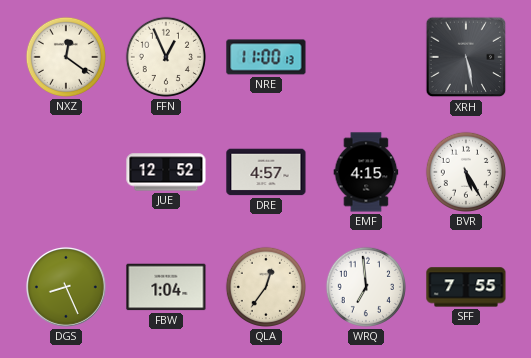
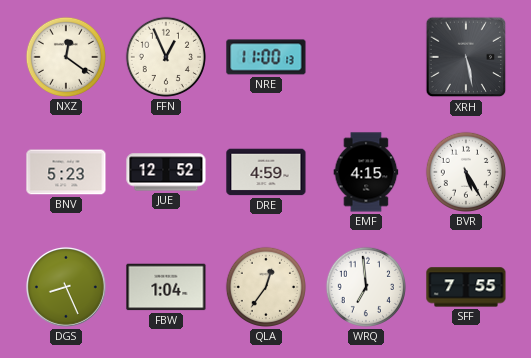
BNV: none -> 5:23
DRE: 4:57 -> 4:59
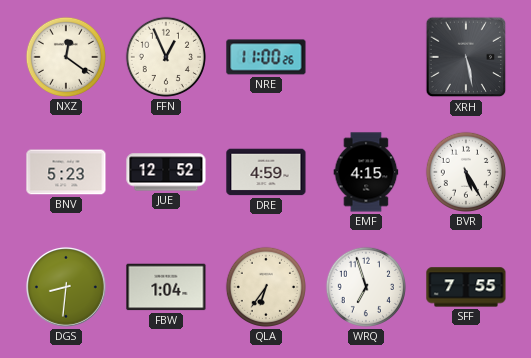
NRE: 11:00:13 -> 11:00:26
DGS: 8:26 -> 8:31
QLA: 12:36 -> 6:36
WRQ: 6:59 -> 6:57
